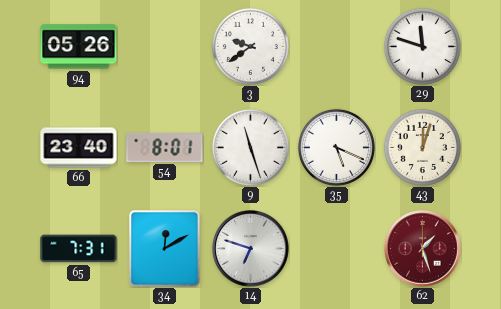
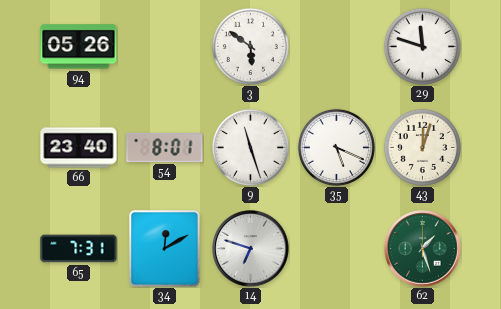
3: 9:39 -> 5:51
62 dial: burgundy -> green
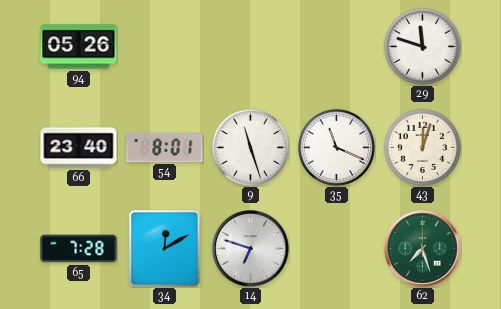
3: 5:51 -> none
35: 5:19 -> 11:19
65: 7:31 -> 7:28
62: 1:27 -> 7:27
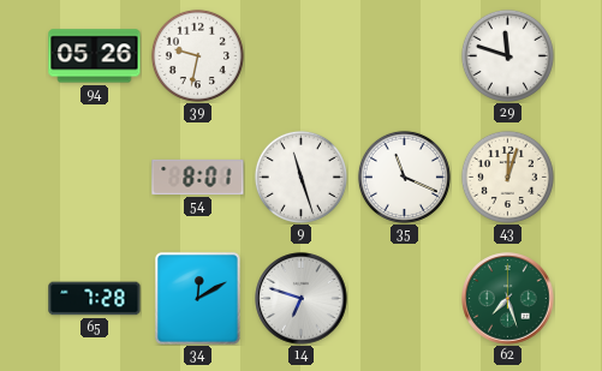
39: none -> 9:32
66: 23:40 -> none
